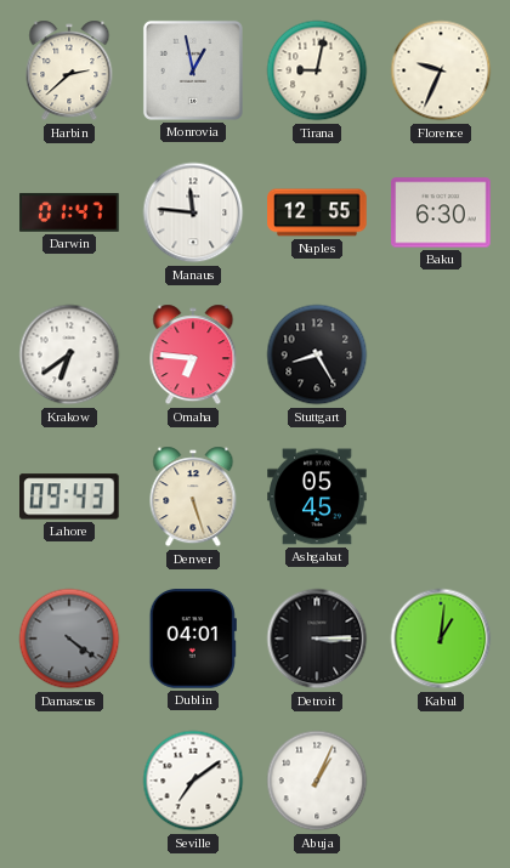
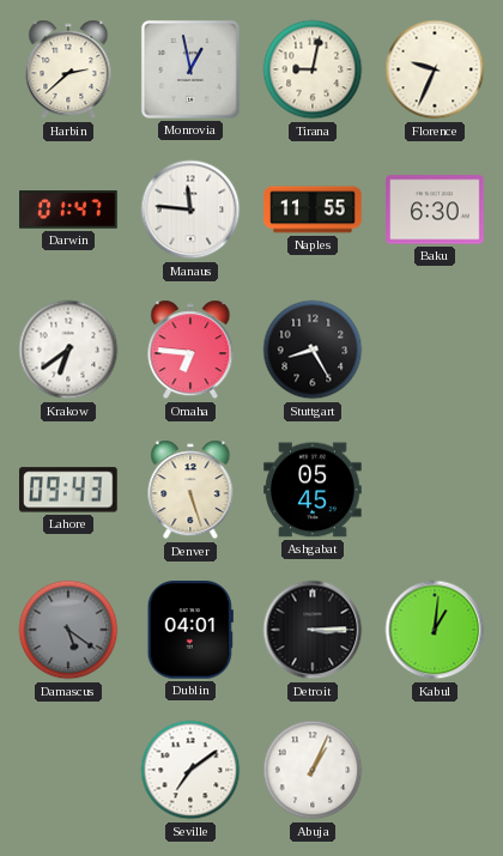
Naples: 12:55 -> 11:55
Damascus: 4:21 -> 5:21
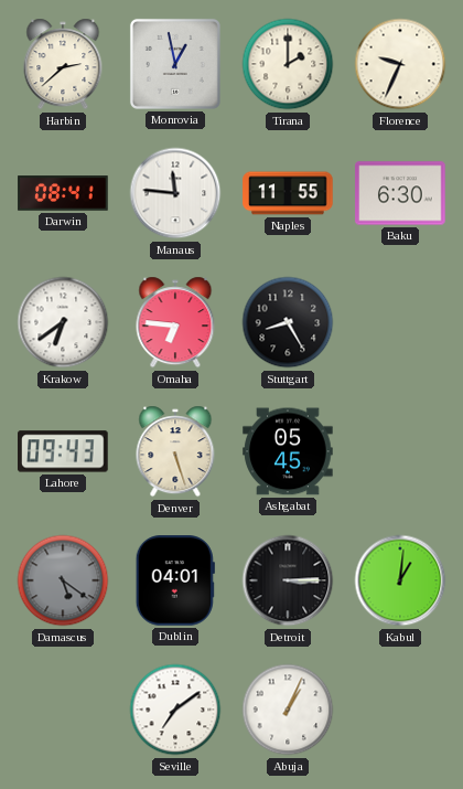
Tirana: 9:02 -> 2:00
Darwin: 01:47 -> 08:41
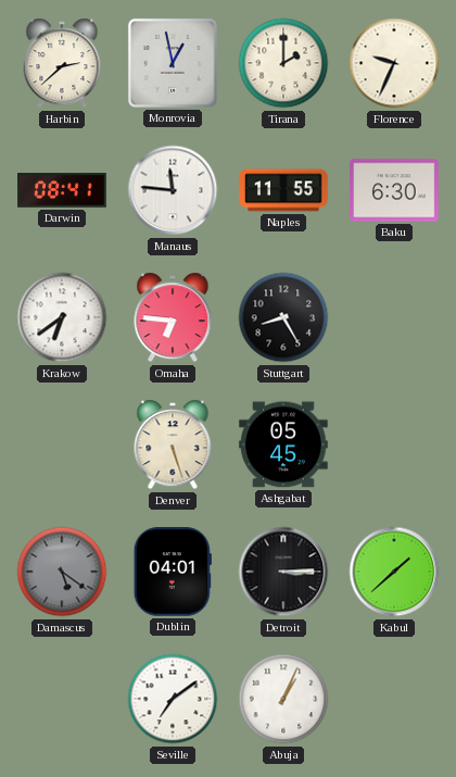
Lahore: 09:43 -> none
Kabul: 1:01 -> 1:38
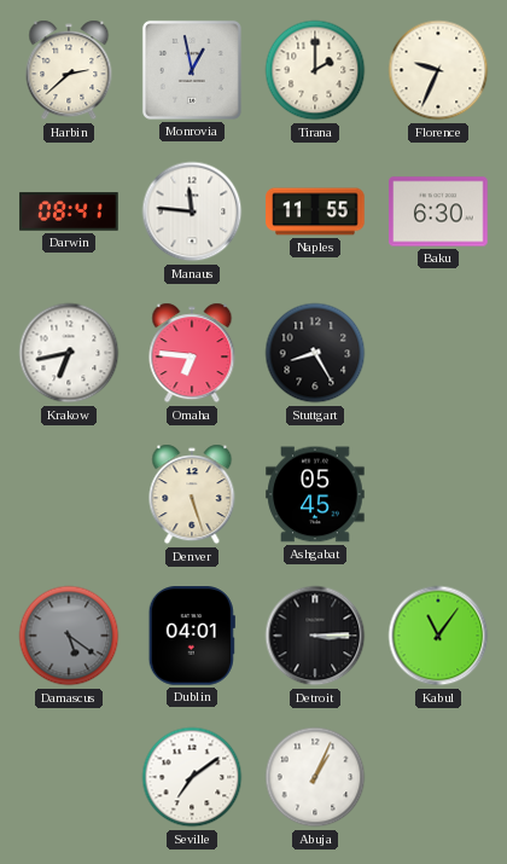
Krakow: 6:39 -> 6:43
Kabul: 1:38 -> 11:06
